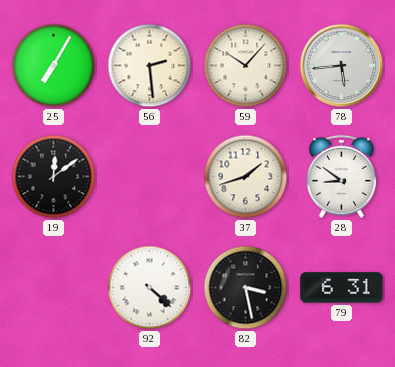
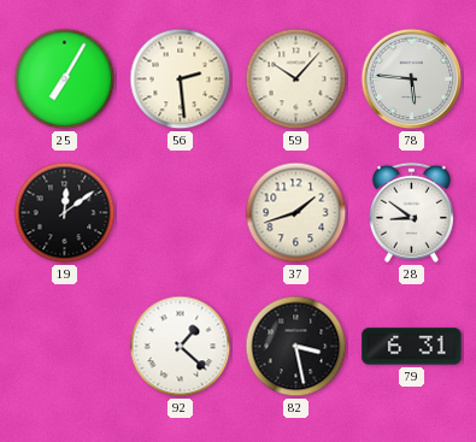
78: 5:44 -> 5:46
92: 4:22 -> 1:22
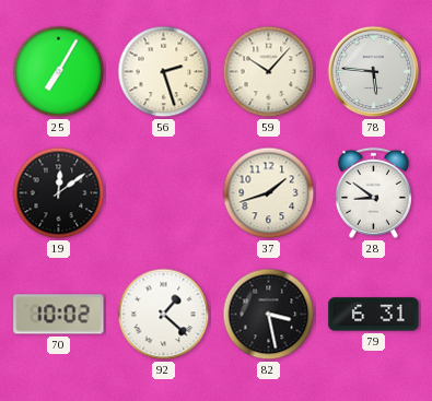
56: 2:29 -> 2:27
70: none -> 10:02
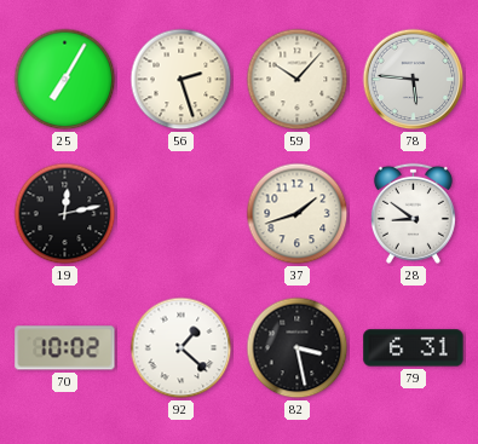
19: 12:09 -> 12:13
